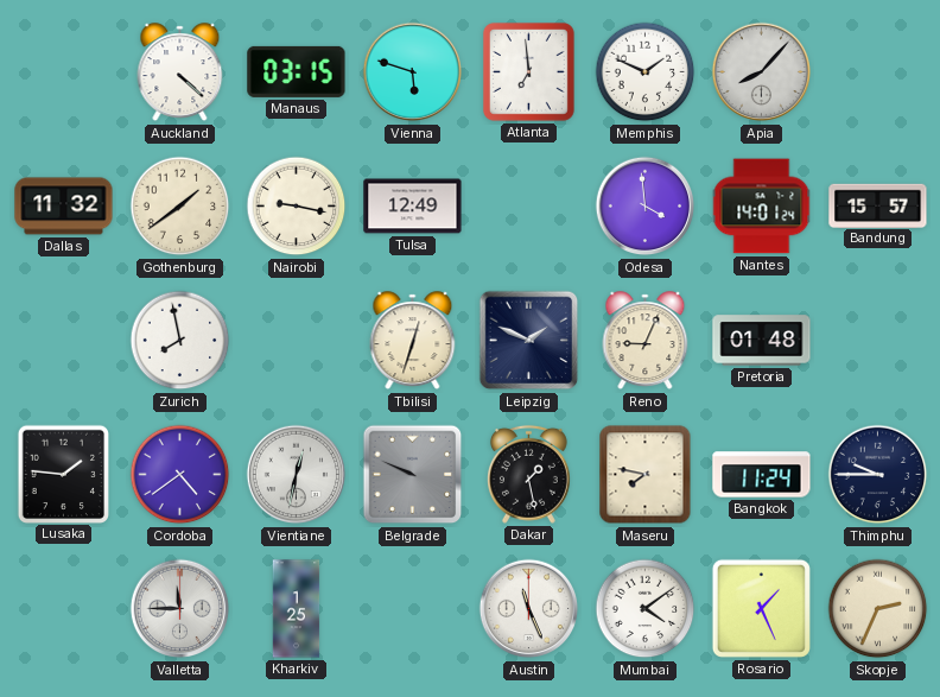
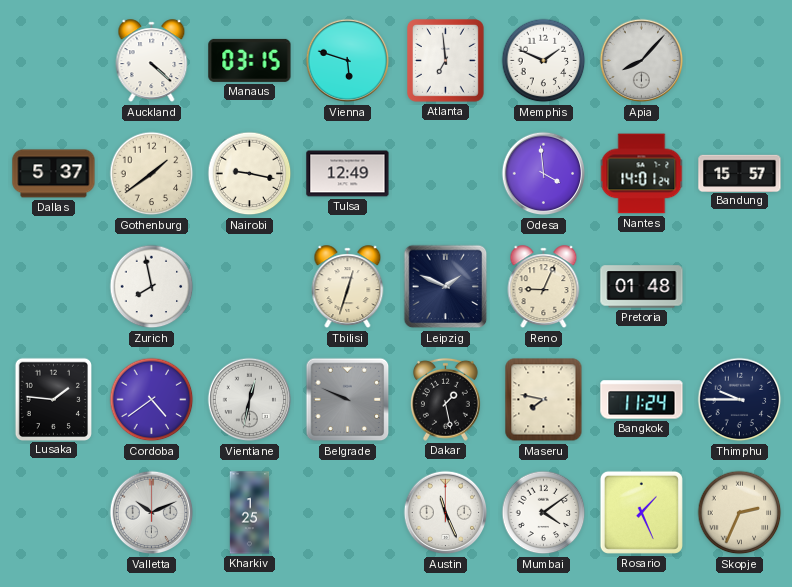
Dallas: 11:32 -> 5:37
Valletta: 11:45 -> 10:11
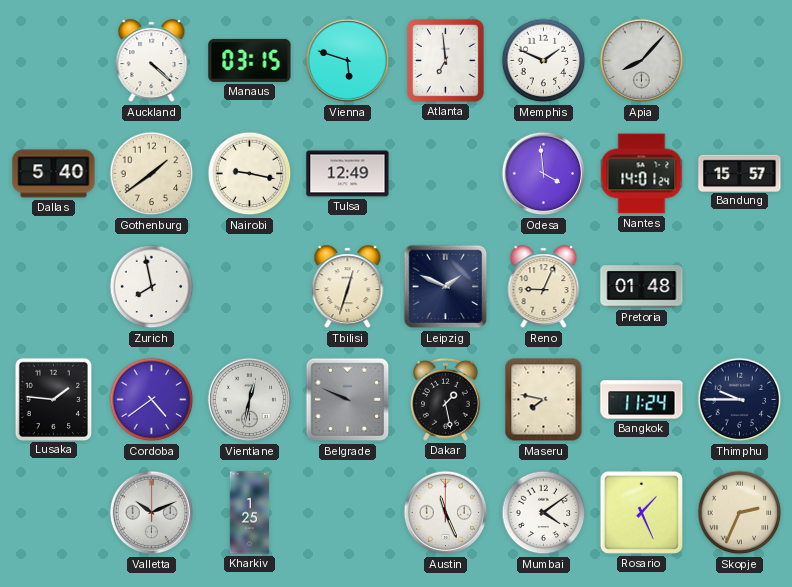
Dallas: 5:37 -> 5:40
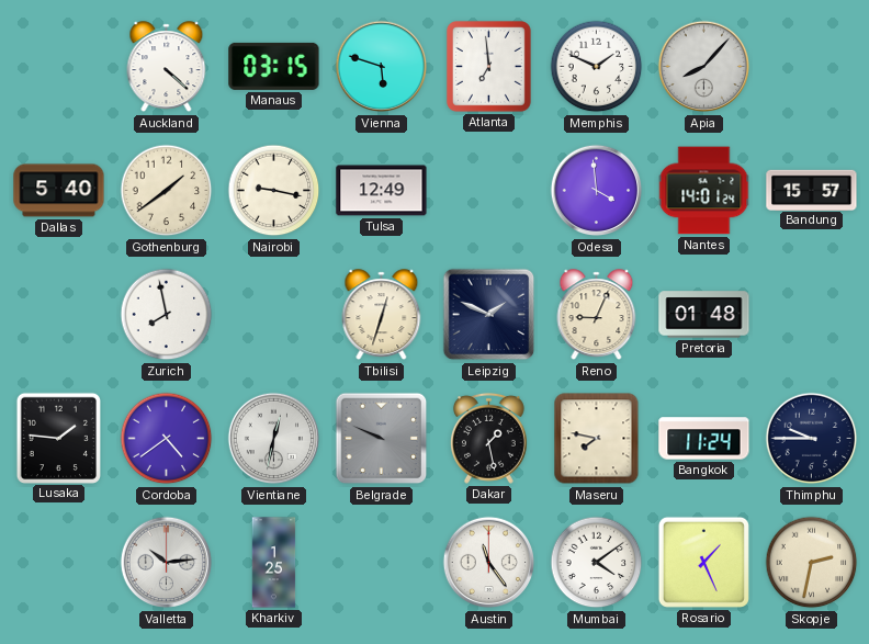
Valletta: 10:11 -> 10:14
Austin: 11:26 -> 11:24
Skopje: 2:34 -> 2:32
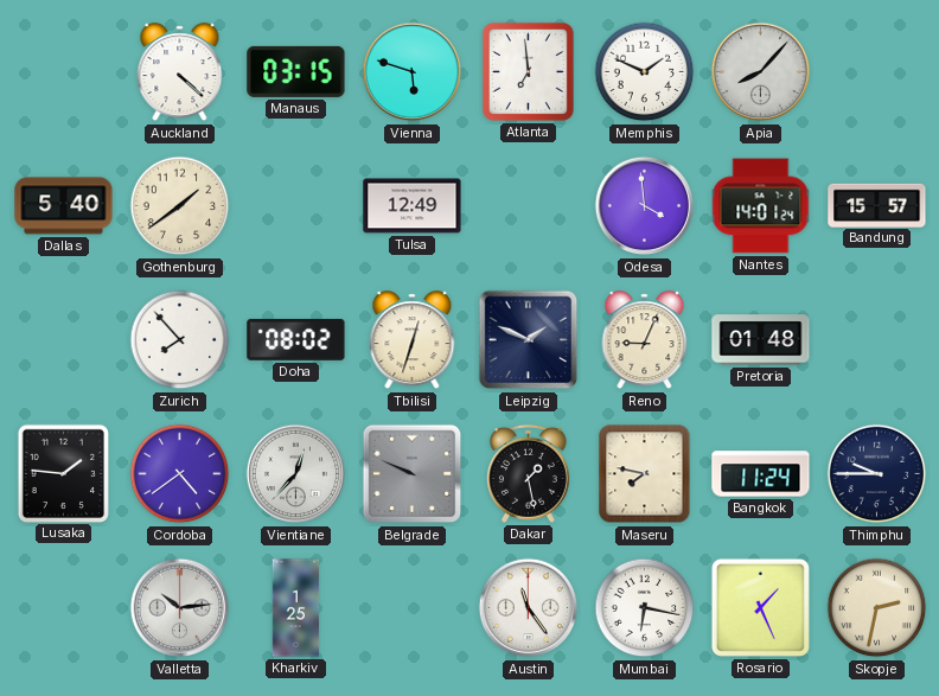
Nairobi: 9:17 -> none
Zurich: 7:58 -> 7:53
Doha: none -> 08:02
Vientiane: 12:32 -> 12:37
Mumbai: 4:09 -> 6:17
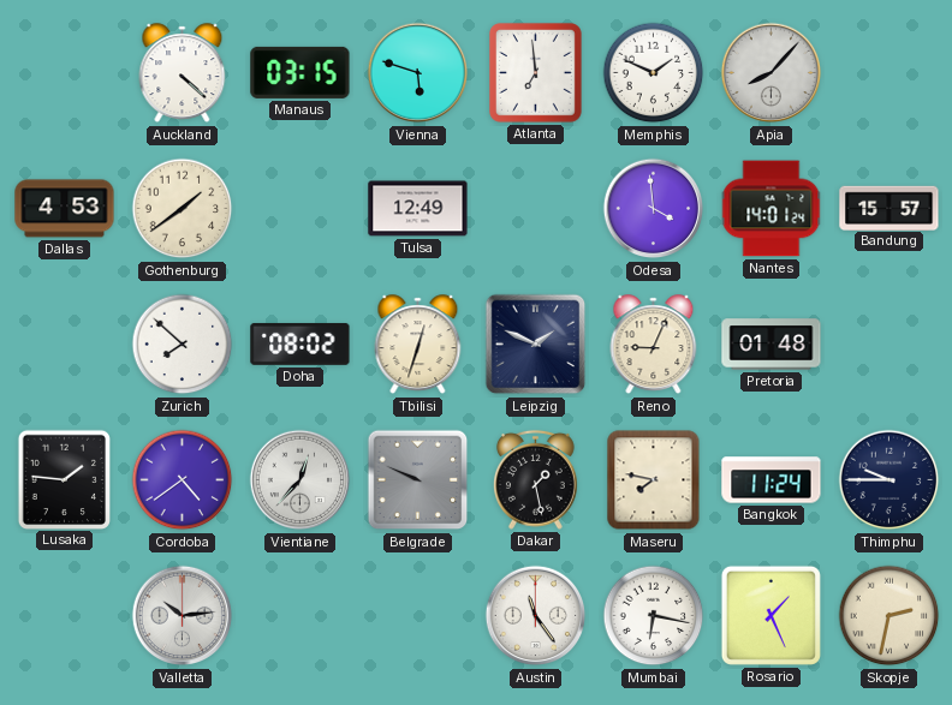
Dallas: 5:40 -> 4:53
Zurich: 7:53 -> 7:52
Kharkiv: 1:25 -> none
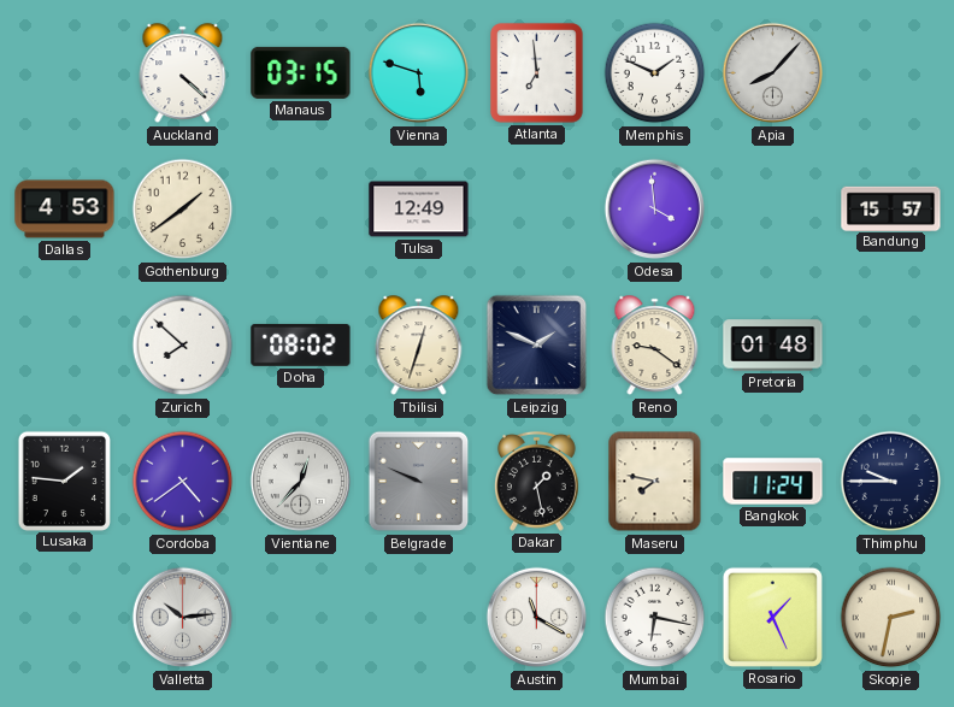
Nantes: 14:01 -> none
Reno: 9:04 -> 9:21
Austin: 11:24 -> 11:20
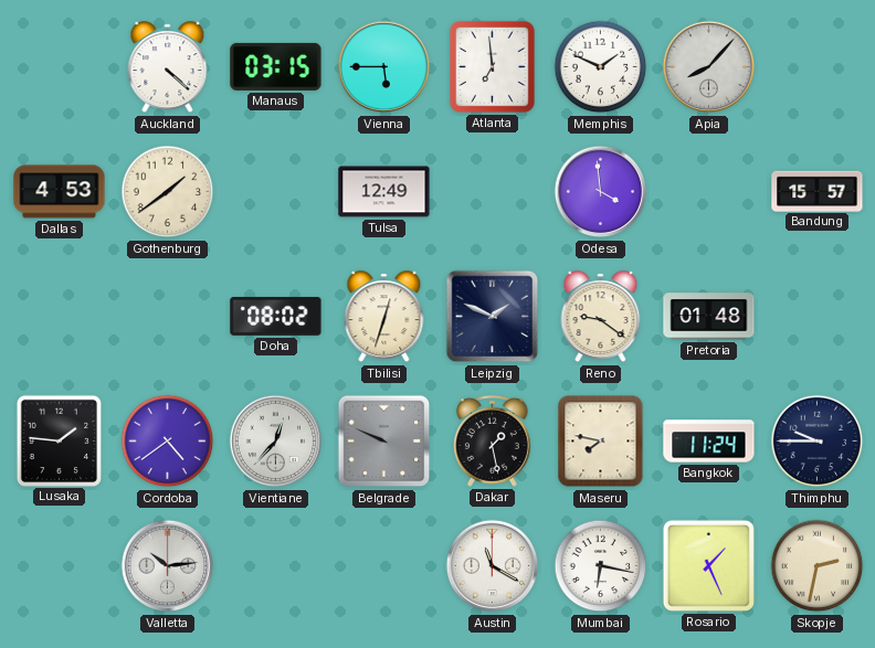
Vienna: 5:48 -> 5:45
Zurich: 7:52 -> none
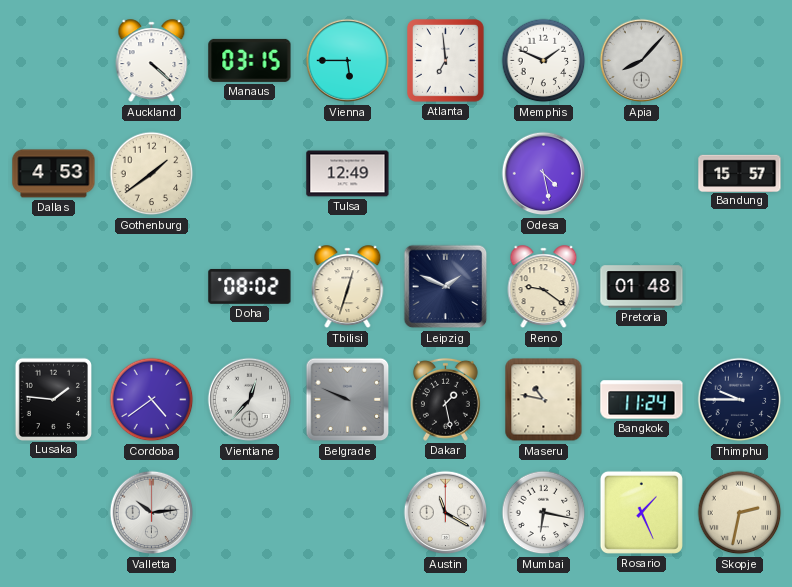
Odesa: 3:59 -> 4:28
Maseru: 7:47 -> 10:47
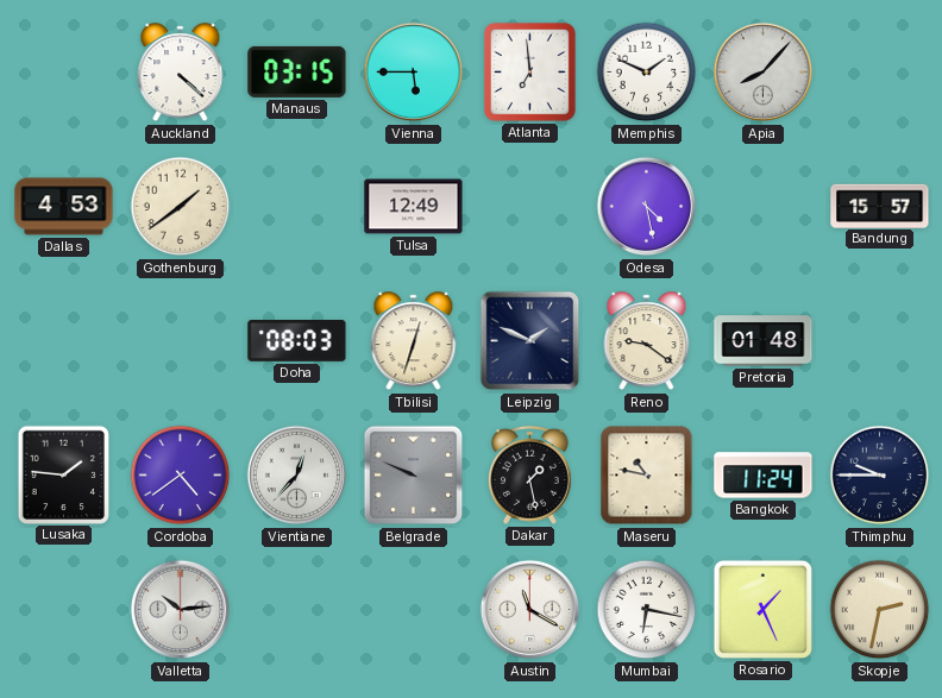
Doha: 08:02 -> 08:03
